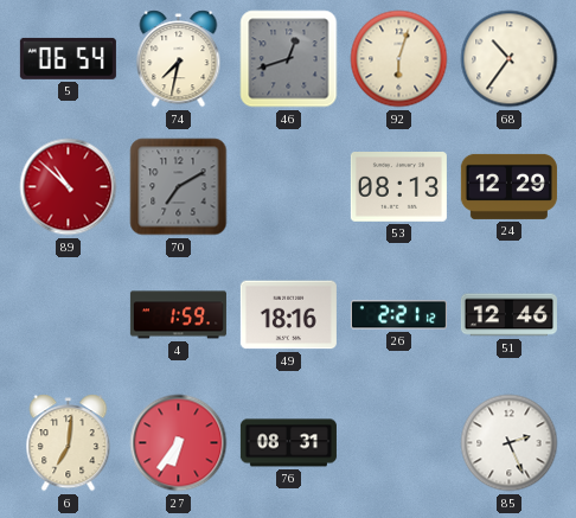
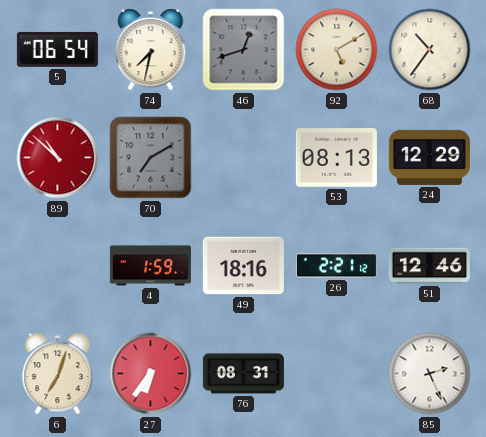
92: 6:03 -> 5:10
6: 7:01 -> 7:03
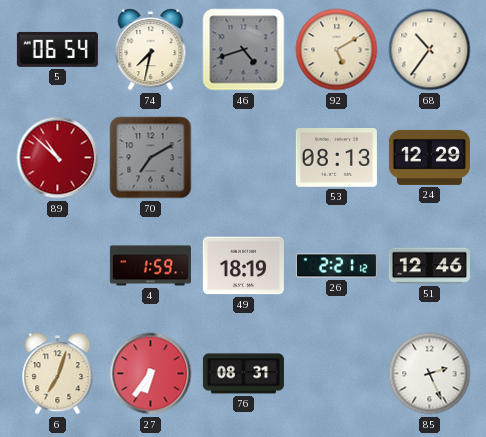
46: 12:42 -> 4:42
49: 18:16 -> 18:19
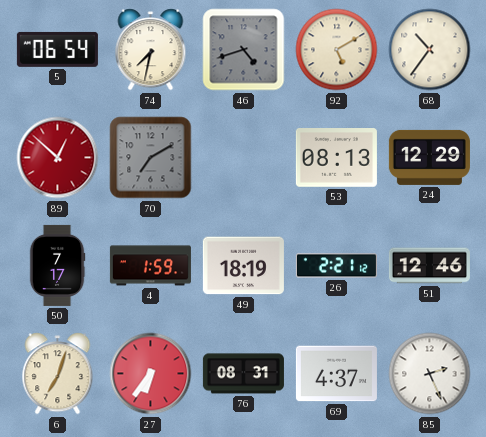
89: 10:52 -> 12:52
50: none -> 7:17
69: none -> 4:37
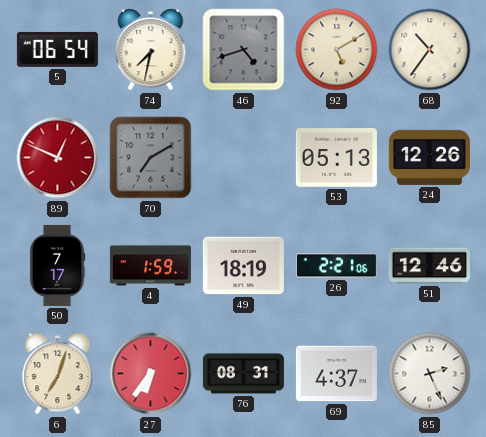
89: 12:52 -> 12:49
53: 08:13 -> 05:13
24: 12:29 -> 12:26
26: 2:21:12 -> 2:21:06
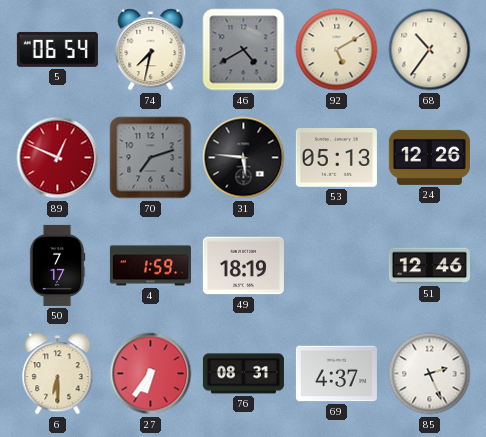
46: 4:42 -> 4:40
70: 7:10 -> 7:12
31: none -> 5:46
26: 2:21 -> none
6: 7:03 -> 6:30
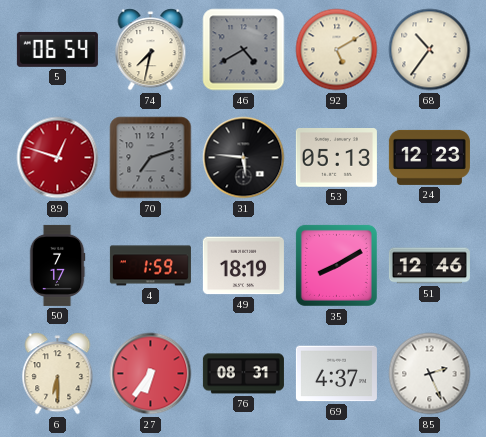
89: 12:49 -> 12:48
24: 12:26 -> 12:23
35: none -> 8:10
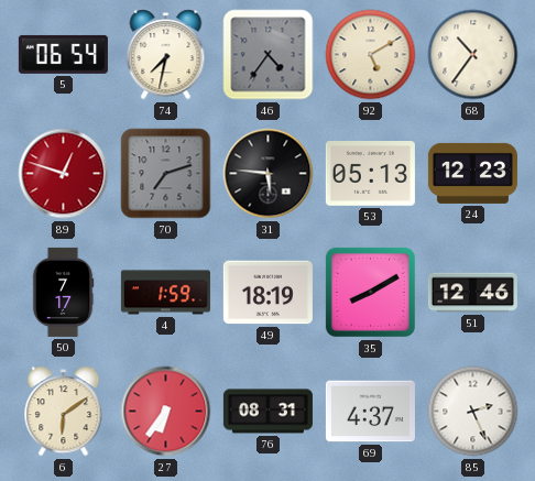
46: 4:40 -> 4:36
6: 6:30 -> 6:09
